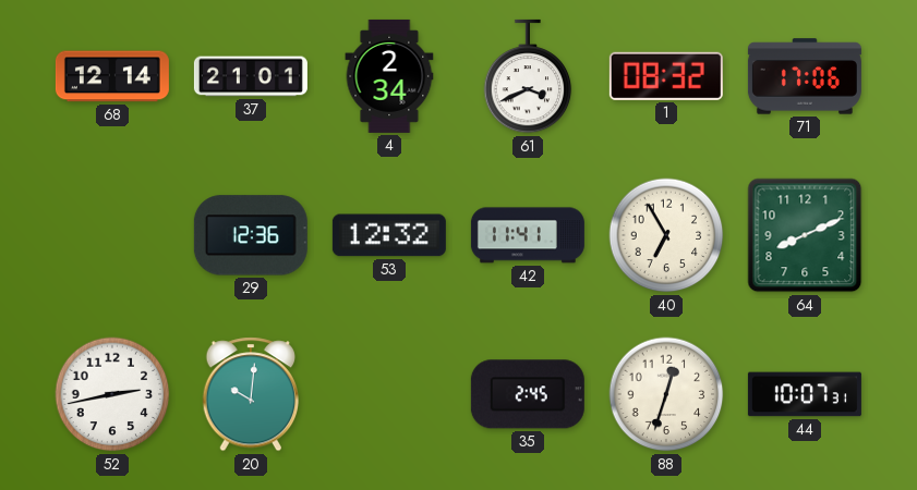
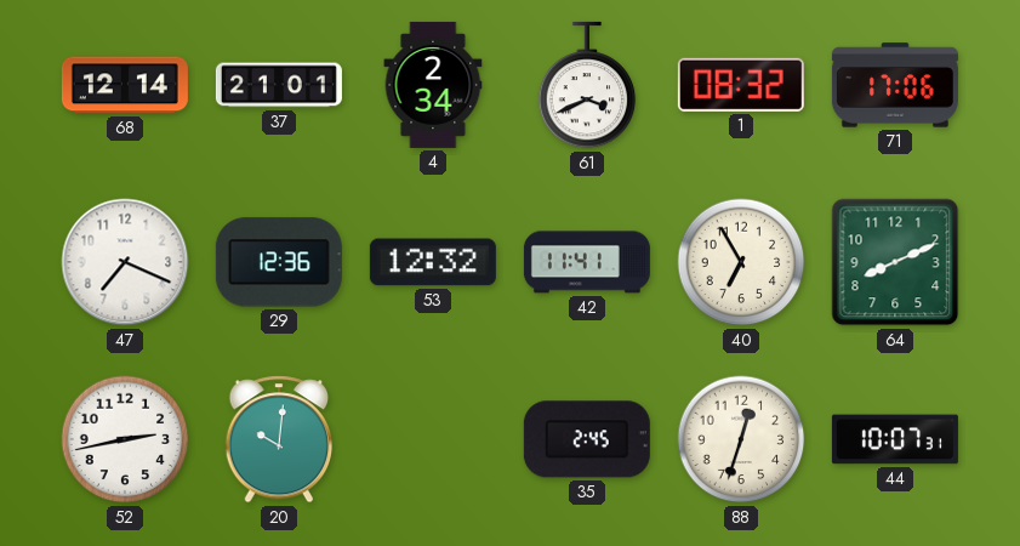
47: none -> 7:19
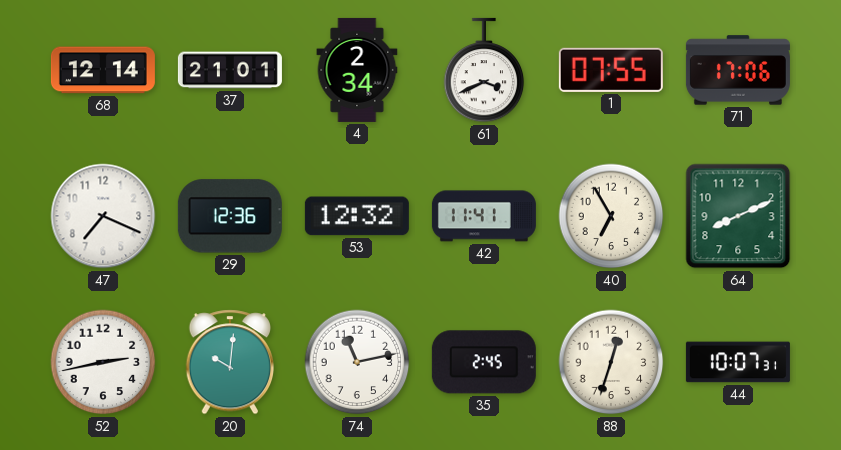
1: 08:32 -> 07:55
74: none -> 11:13
